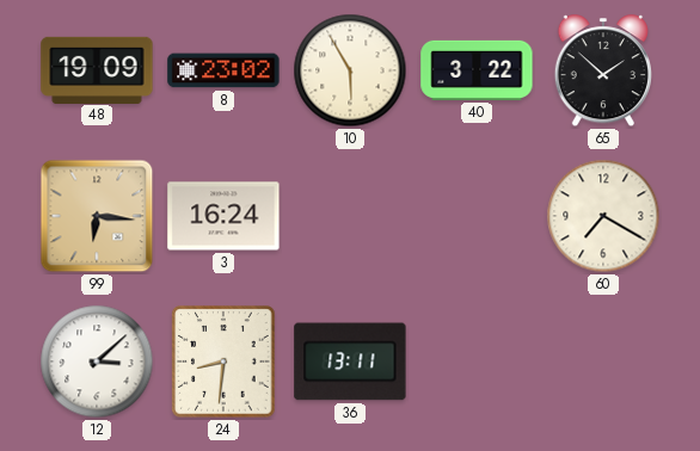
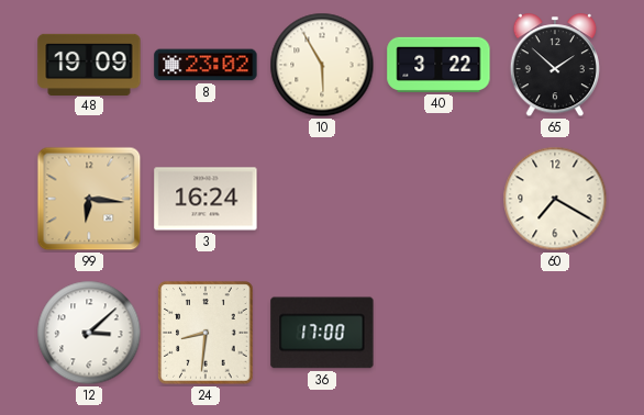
36: 13:11 -> 17:00
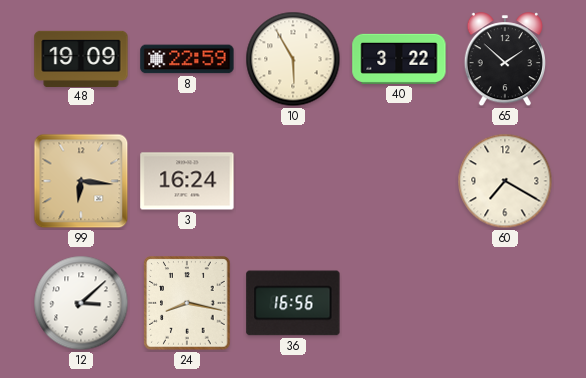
8: 23:02 -> 22:59
24: 8:31 -> 8:17
36: 17:00 -> 16:56
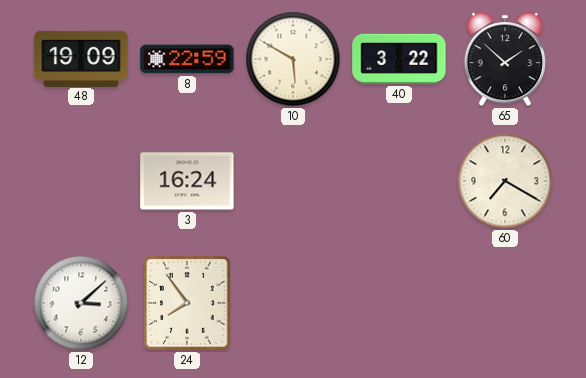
10: 5:55 -> 5:50
99: 6:16 -> none
24: 8:17 -> 7:54
36: 16:56 -> none
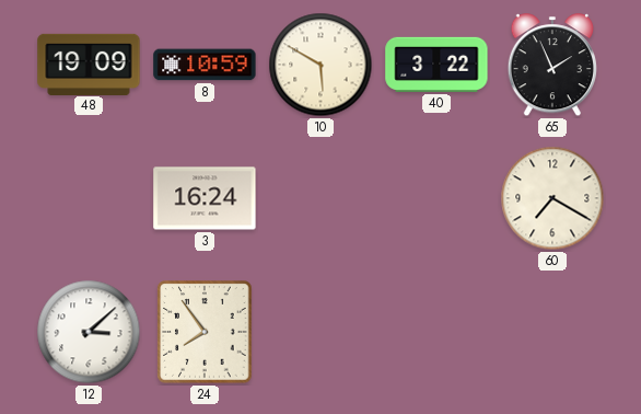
8: 22:59 -> 10:59
65: 1:52 -> 1:56
